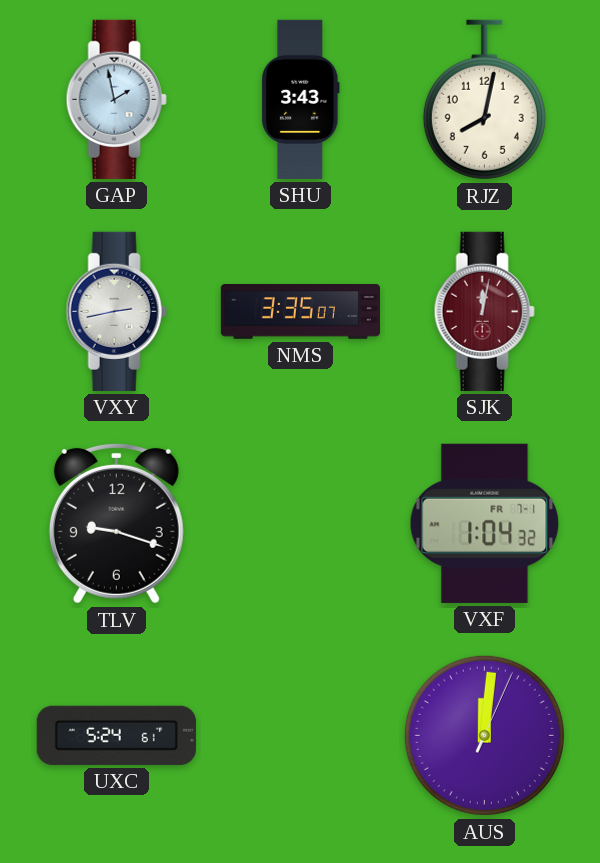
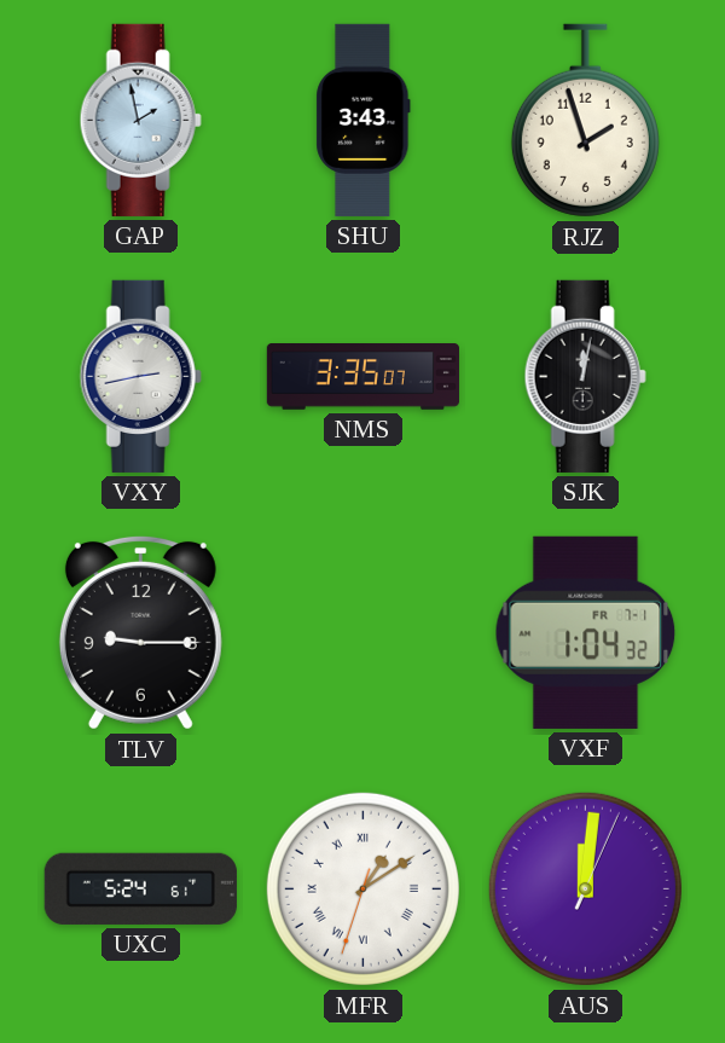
RJZ: 8:02 -> 1:57
SJK dial: burgundy -> black
TLV: 9:18 -> 9:15
MFR: none -> 1:09
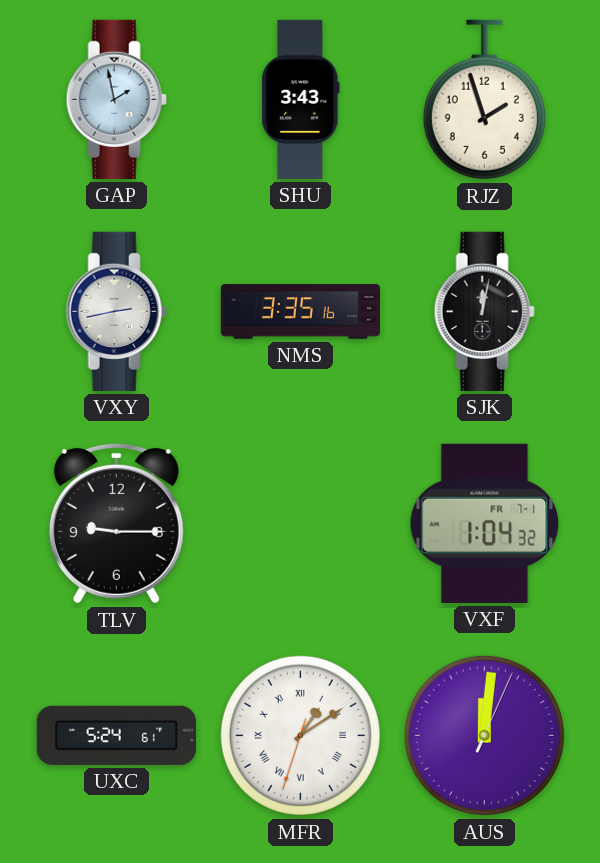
NMS: 3:35:07 -> 3:35:16
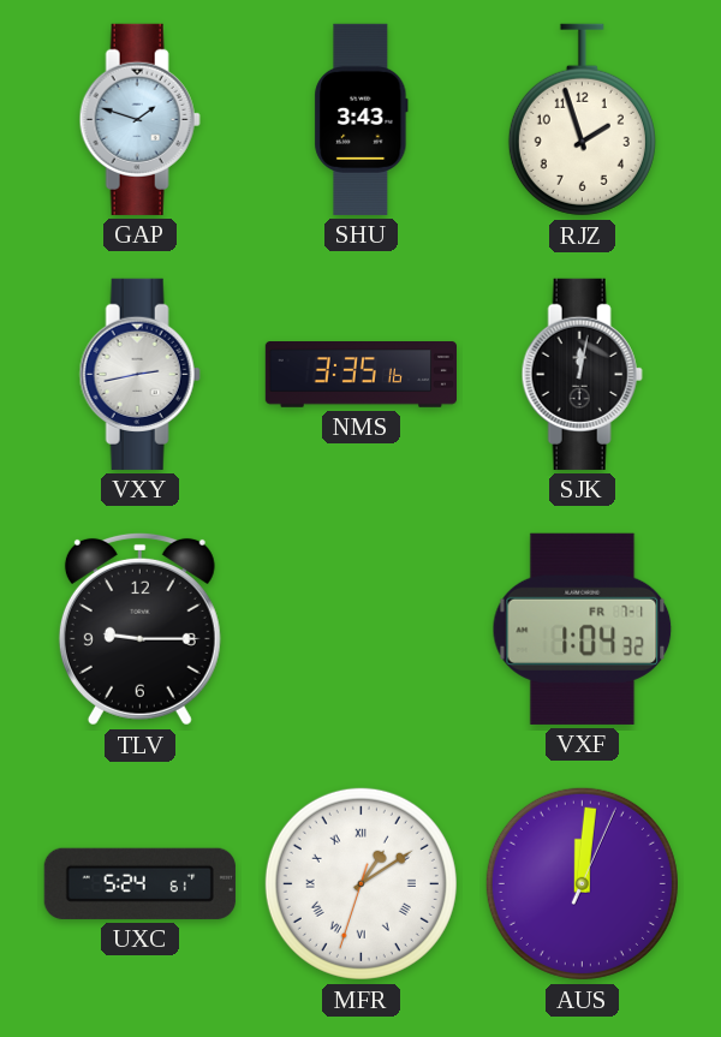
GAP: 1:58 -> 1:48
